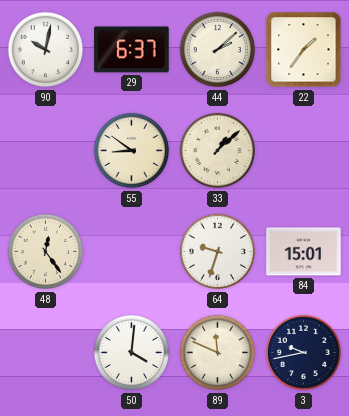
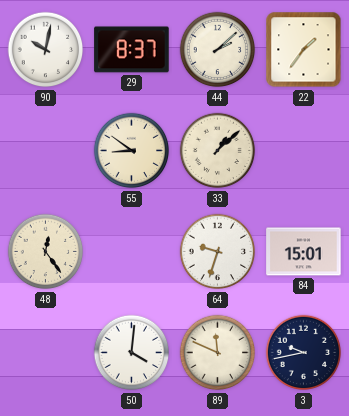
29: 6:37 -> 8:37
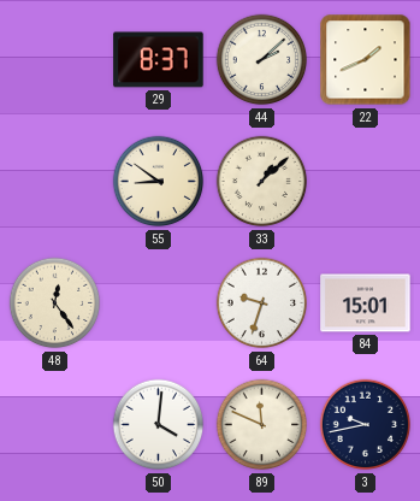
90: 10:02 -> none
22: 1:36 -> 1:41
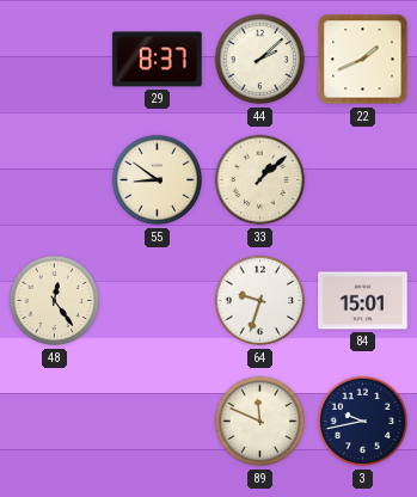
50: 4:01 -> none
